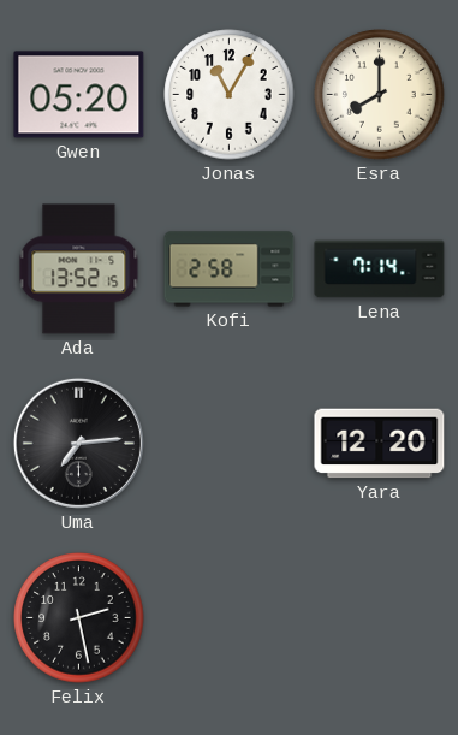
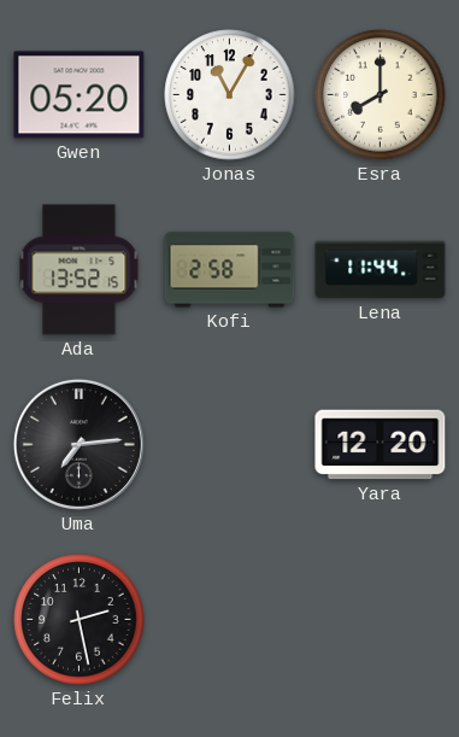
Lena: 7:14 -> 11:44
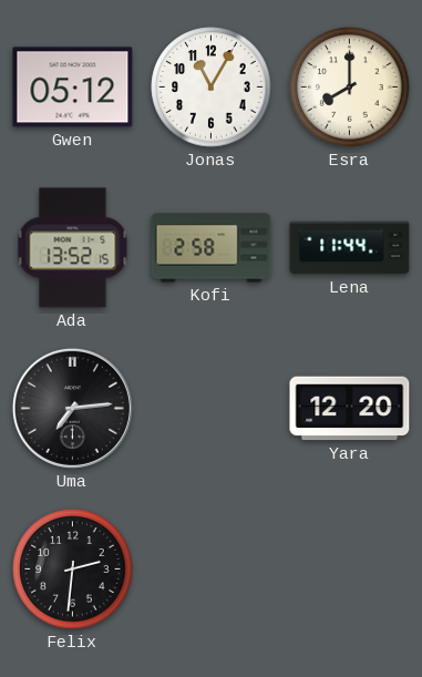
Gwen: 05:20 -> 05:12
Felix: 2:28 -> 2:31
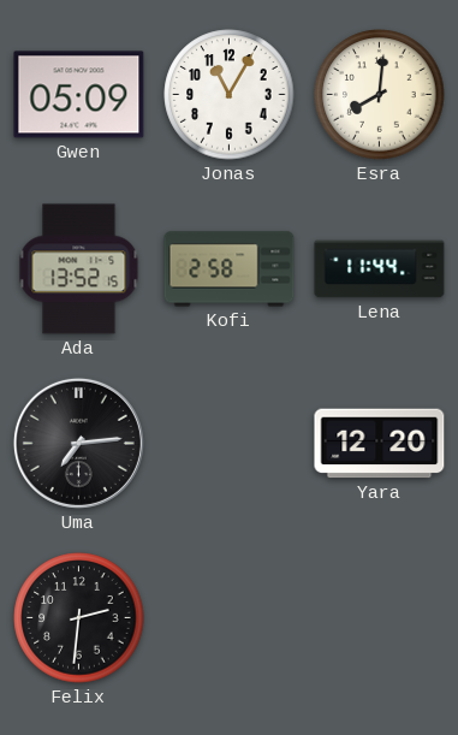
Gwen: 05:12 -> 05:09
Esra: 8:00 -> 8:01
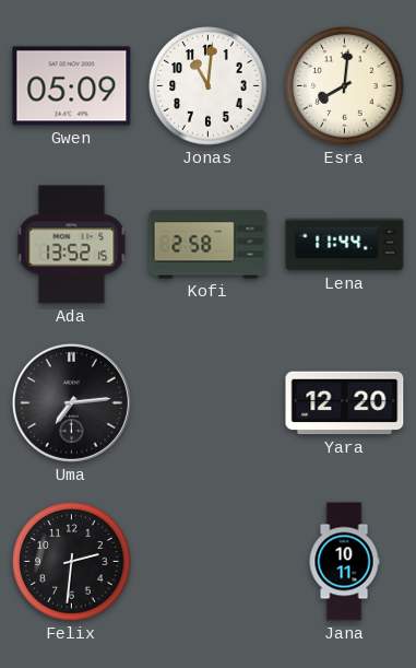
Jonas: 11:05 -> 11:01
Jana: none -> 10:11
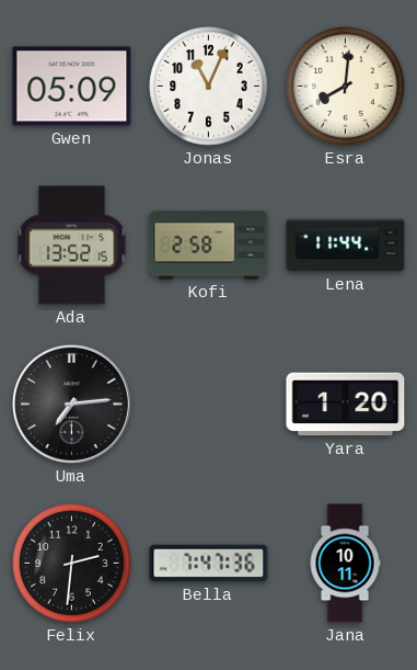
Jonas: 11:01 -> 11:04
Yara: 12:20 -> 1:20
Bella: none -> 7:47
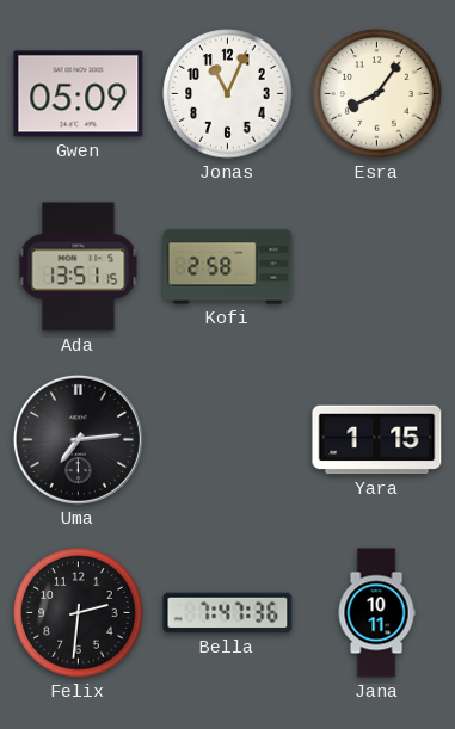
Esra: 8:01 -> 8:06
Ada: 13:52 -> 13:51
Lena: 11:44 -> none
Yara: 1:20 -> 1:15
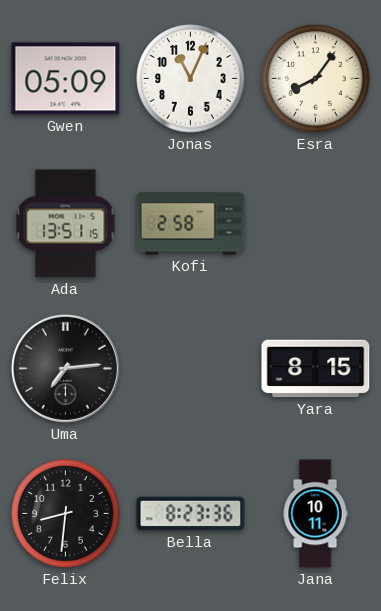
Yara: 1:15 -> 8:15
Felix: 2:31 -> 8:31
Bella: 7:47 -> 8:23
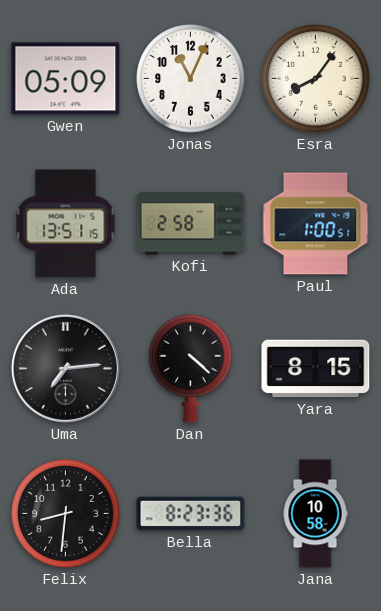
Paul: none -> 1:00
Dan: none -> 4:22
Jana: 10:11 -> 10:58
